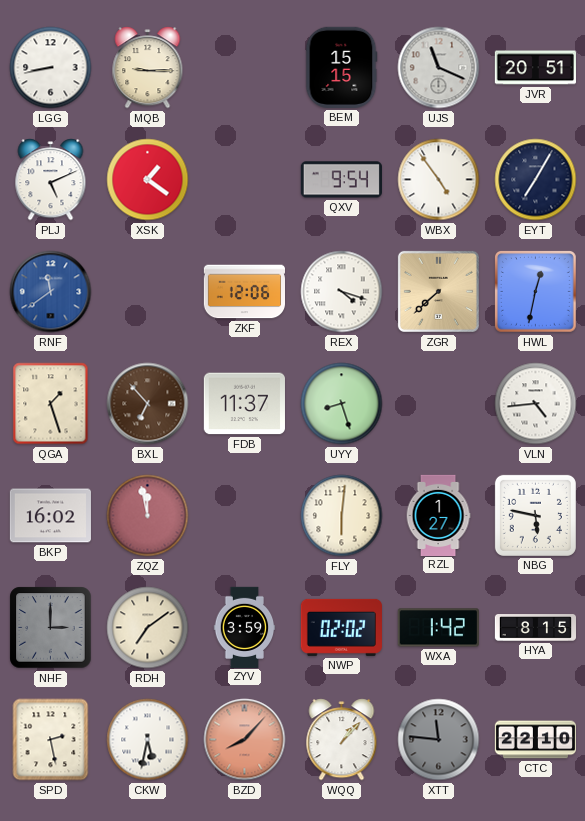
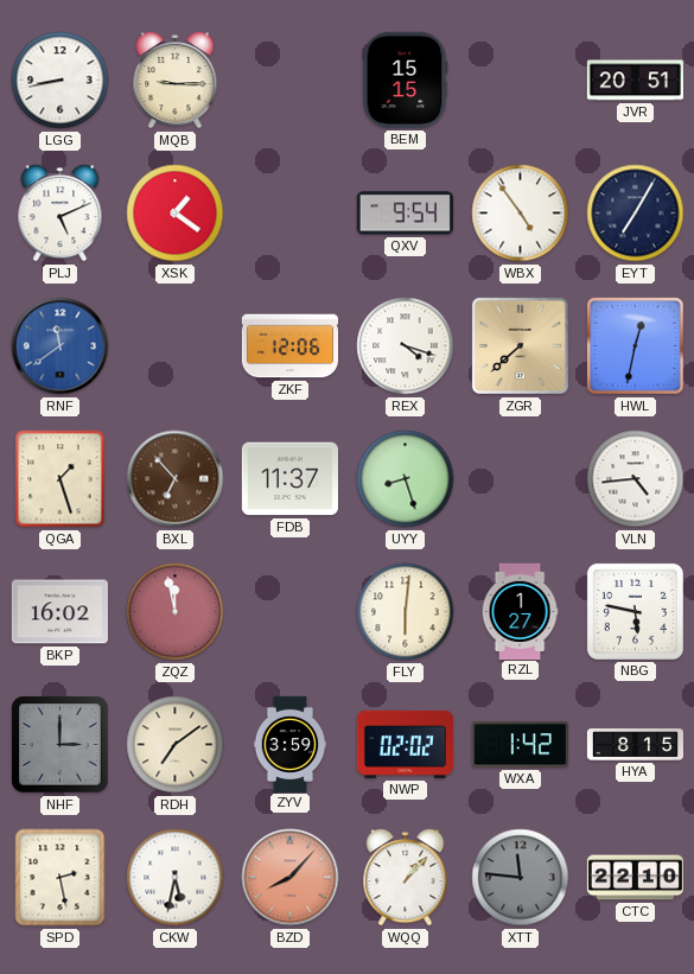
UJS: 11:19 -> none
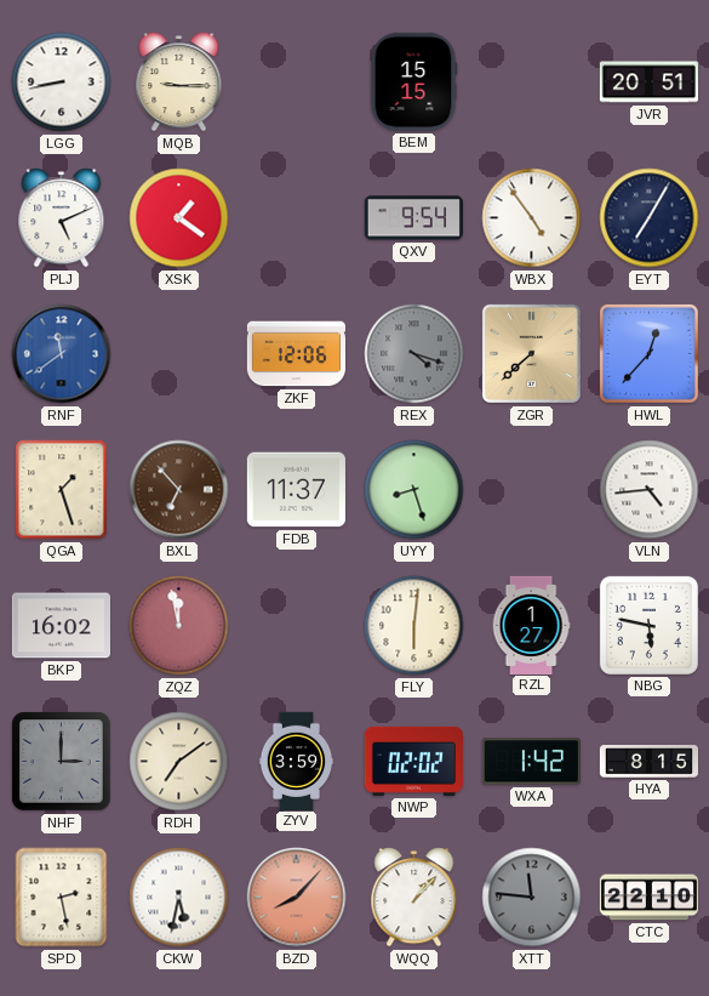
REX dial: white -> grey
HWL: 12:32 -> 12:37
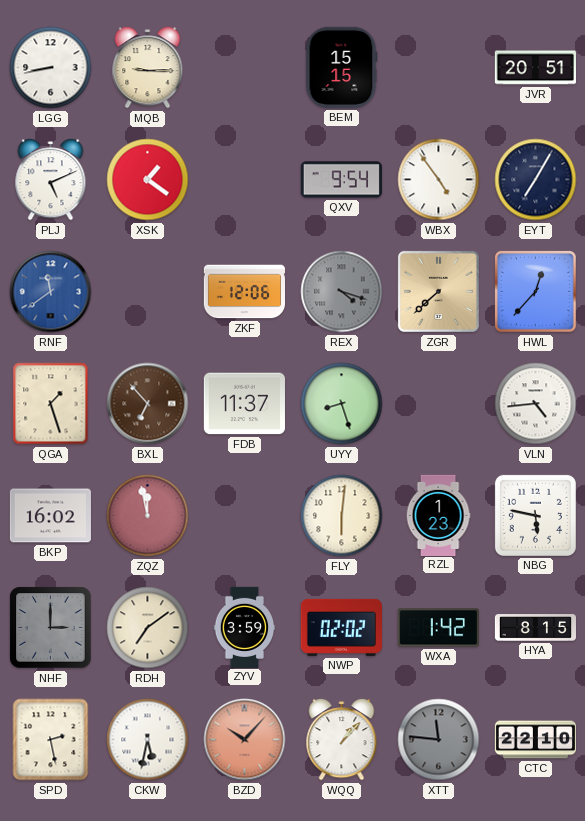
RZL: 1:27 -> 1:23
BZD: 8:07 -> 10:07
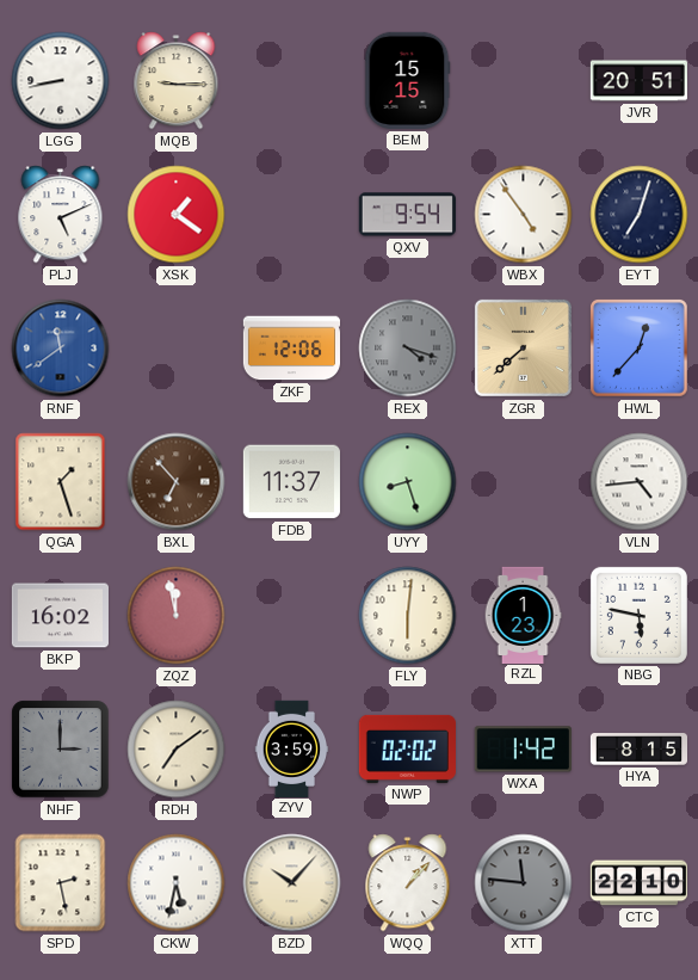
EYT: 7:05 -> 7:03
BZD dial: salmon -> cream
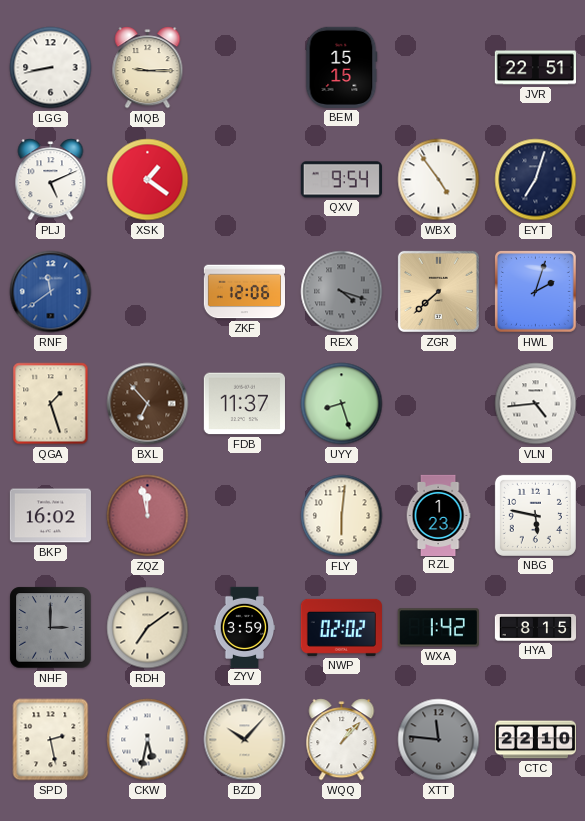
JVR: 20:51 -> 22:51
HWL: 12:37 -> 2:03
